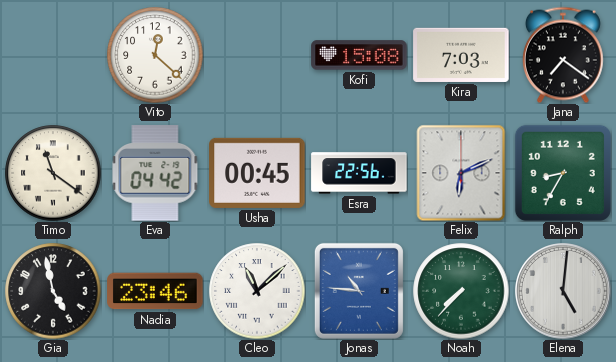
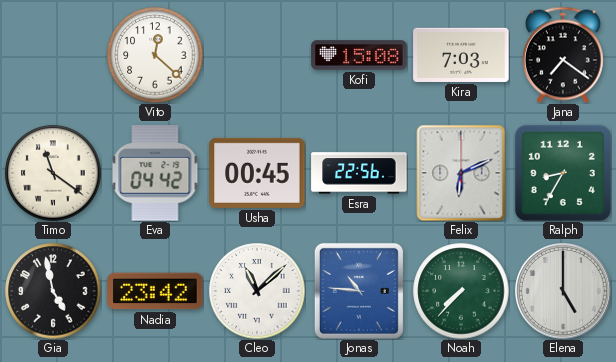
Nadia: 23:46 -> 23:42
Elena: 5:01 -> 5:00
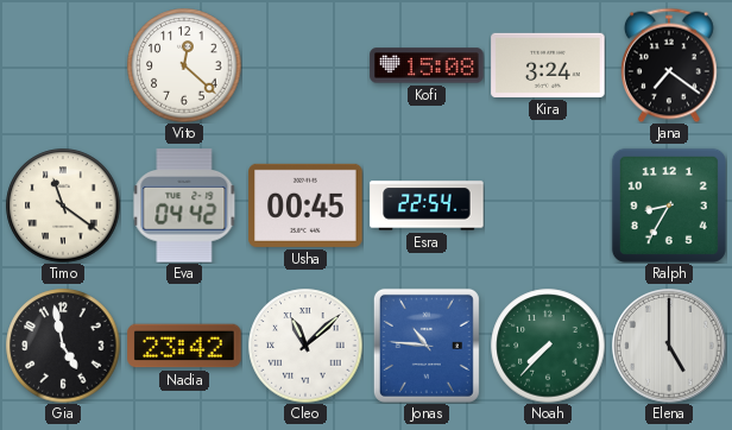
Kira: 7:03 -> 3:24
Esra: 22:56 -> 22:54
Felix: 6:11 -> none
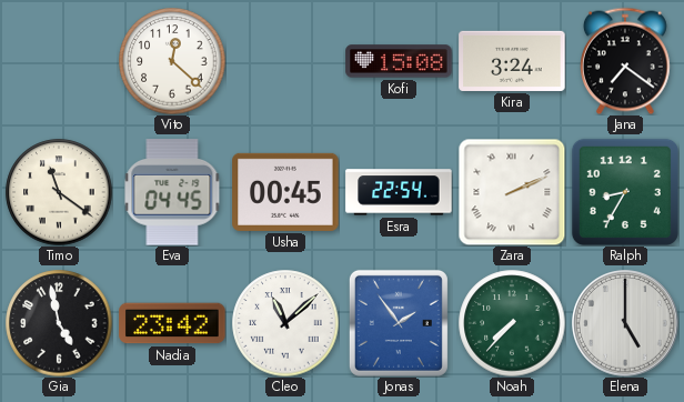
Eva: 04:42 -> 04:45
Zara: none -> 2:11
Jonas: 10:46 -> 1:54
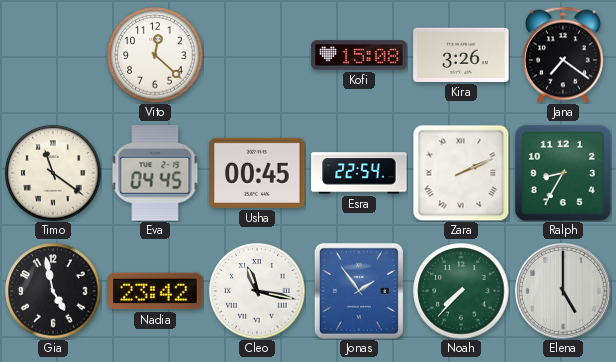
Kira: 3:24 -> 3:26
Cleo: 11:08 -> 11:17
